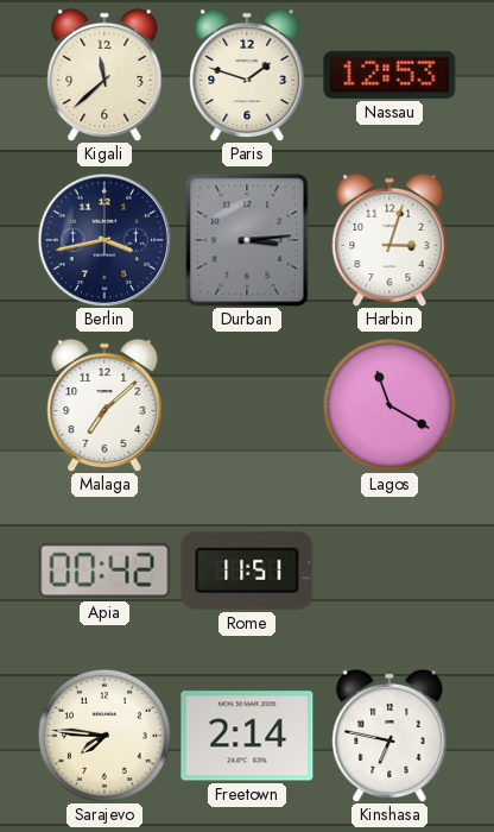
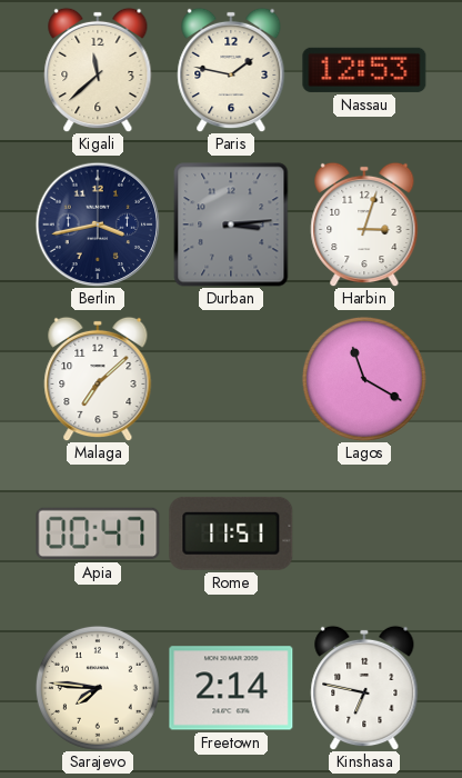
Paris: 1:48 -> 1:47
Apia: 00:42 -> 00:47
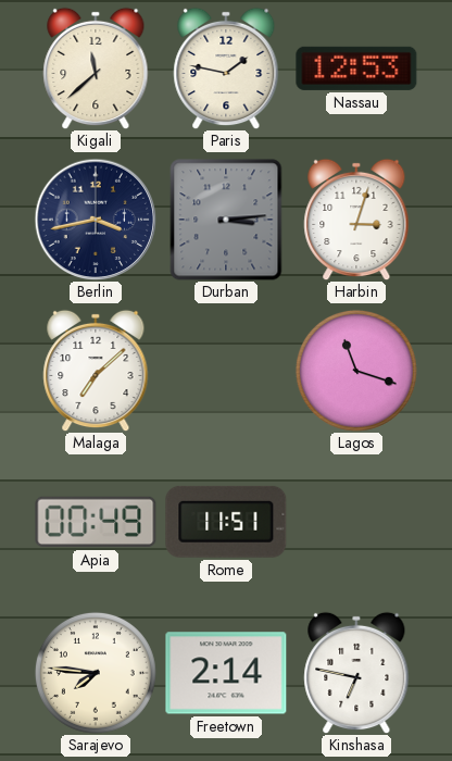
Lagos: 11:20 -> 11:18
Apia: 00:47 -> 00:49
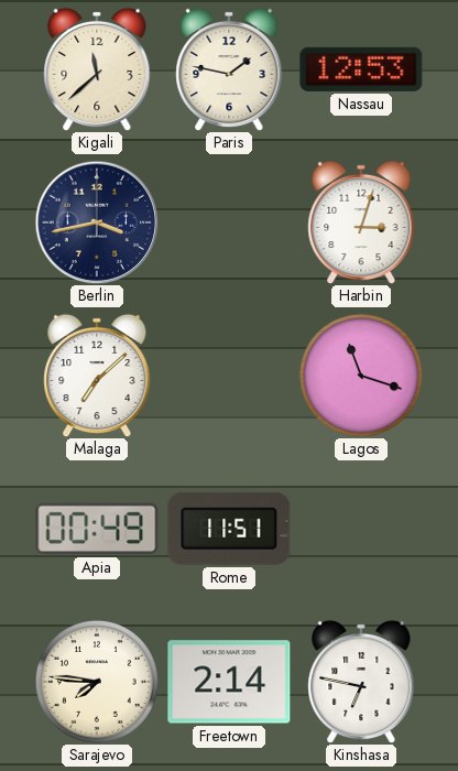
Durban: 3:14 -> none
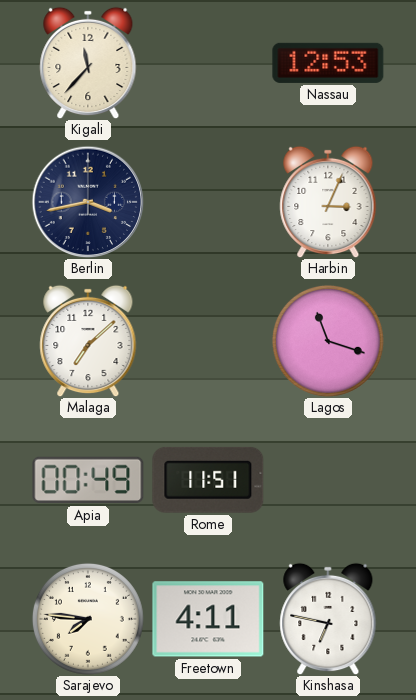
Kigali: 11:38 -> 11:37
Paris: 1:47 -> none
Harbin: 3:03 -> 3:04
Freetown: 2:14 -> 4:11
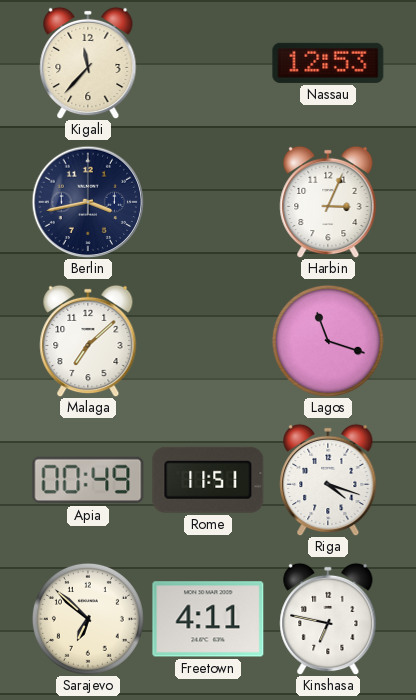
Riga: none -> 4:18
Sarajevo: 7:46 -> 6:52
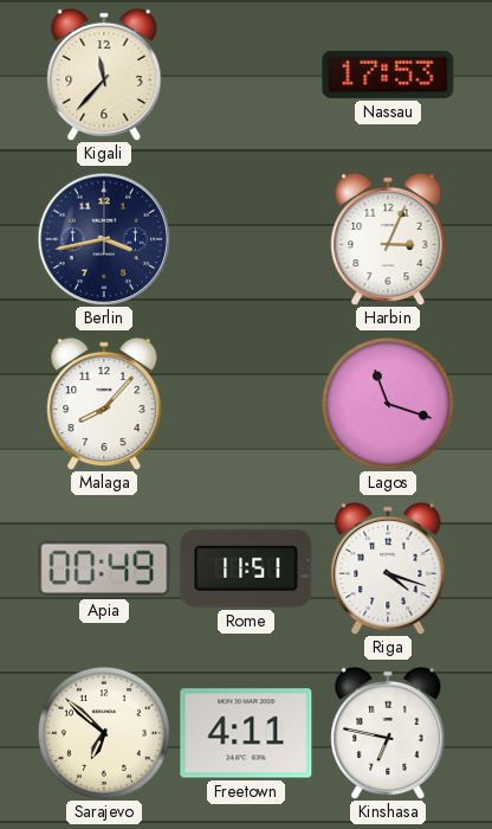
Nassau: 12:53 -> 17:53
Malaga: 7:08 -> 8:07
